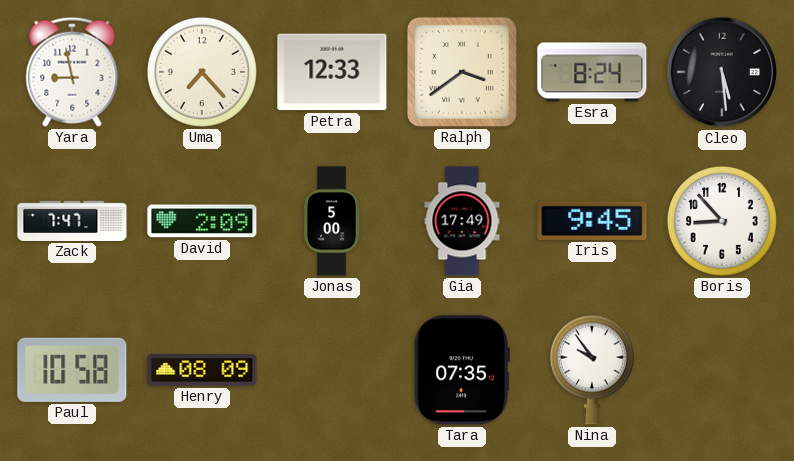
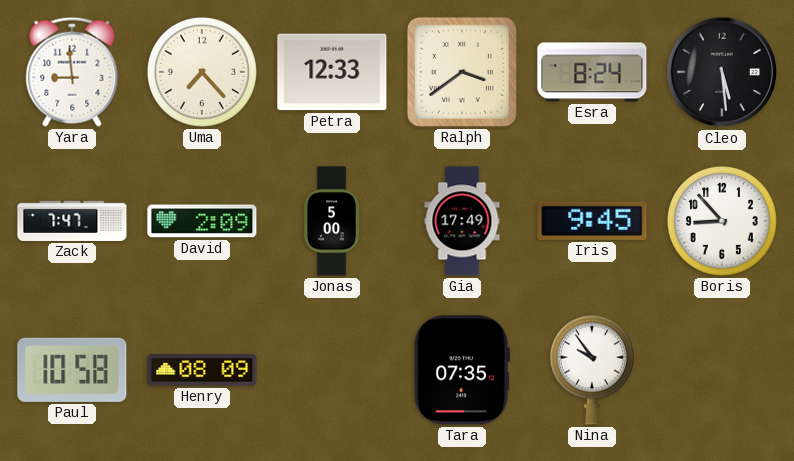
Yara: 8:58 -> 8:59
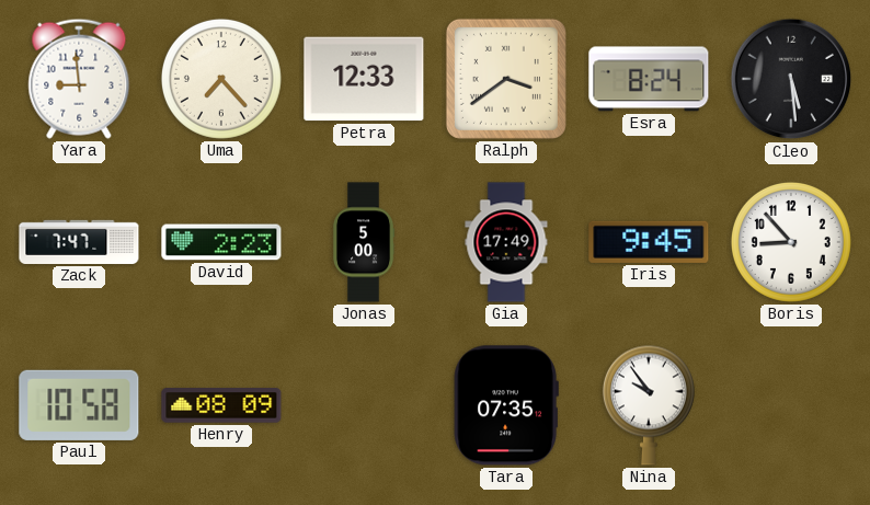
David: 2:09 -> 2:23
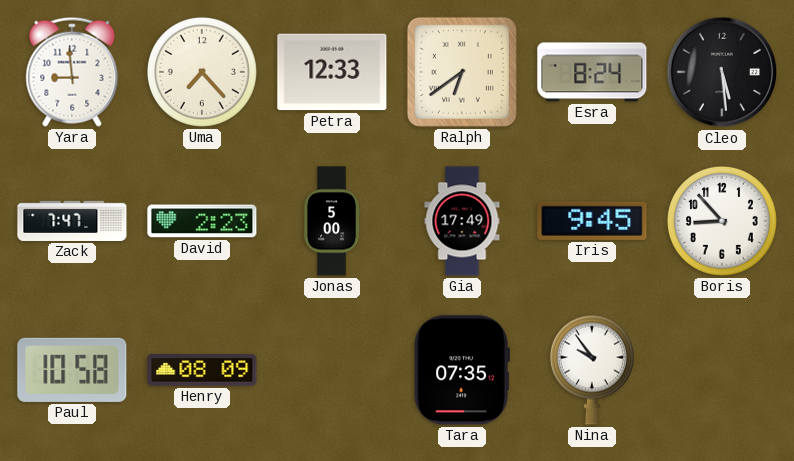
Ralph: 3:39 -> 6:39
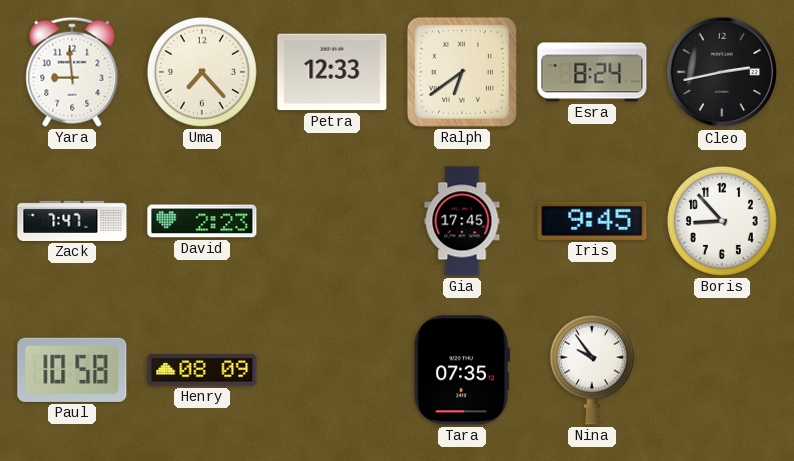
Cleo: 5:29 -> 2:43
Jonas: 5:00 -> none
Gia: 17:49 -> 17:45
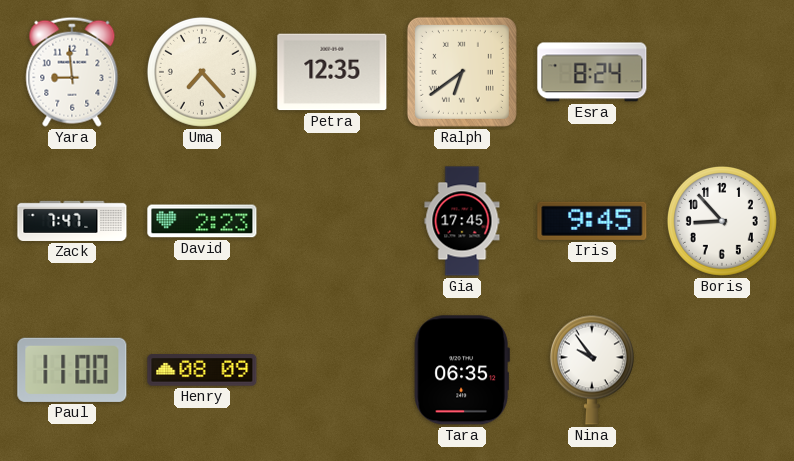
Petra: 12:33 -> 12:35
Cleo: 2:43 -> none
Paul: 10:58 -> 11:00
Tara: 07:35 -> 06:35
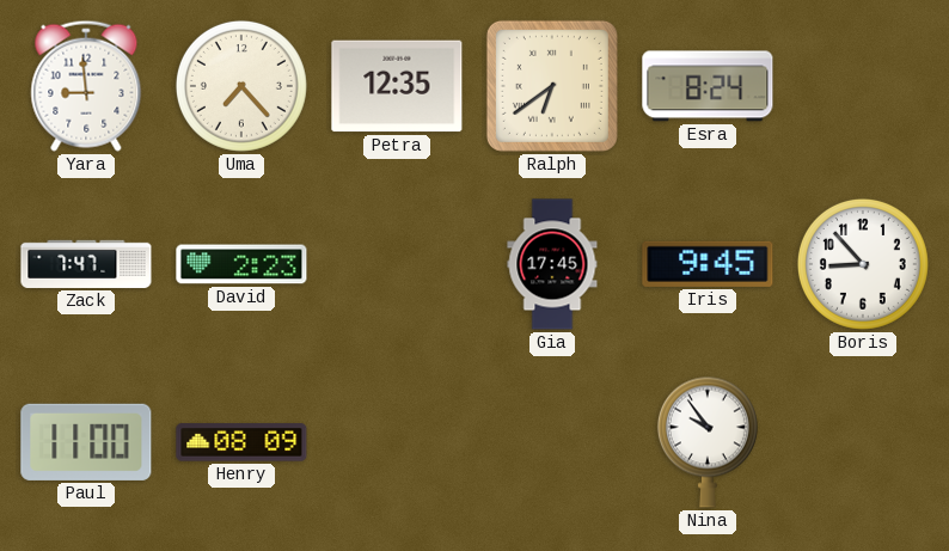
Tara: 06:35 -> none
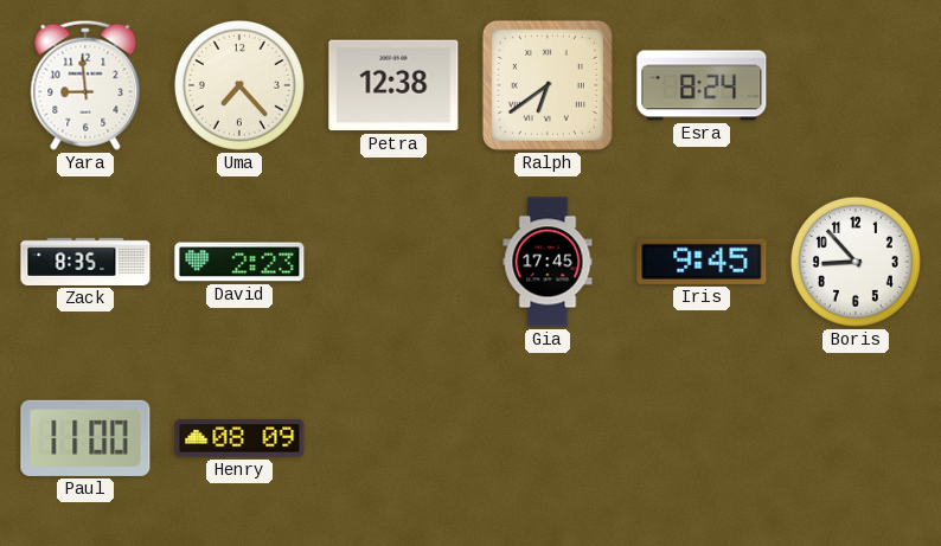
Petra: 12:35 -> 12:38
Zack: 7:47 -> 8:35
Nina: 9:54 -> none
